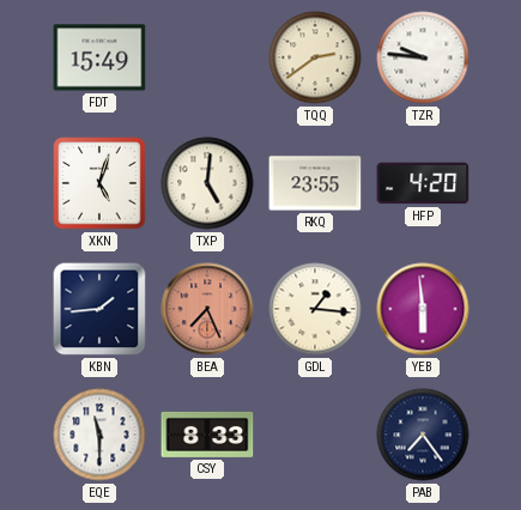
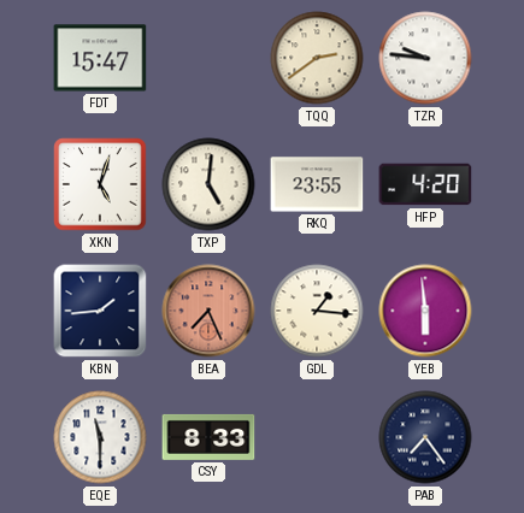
FDT: 15:49 -> 15:47
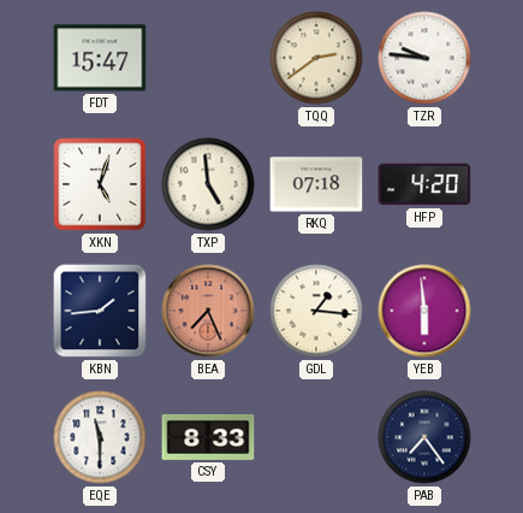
TXP: 5:01 -> 4:59
RKQ: 23:55 -> 07:18
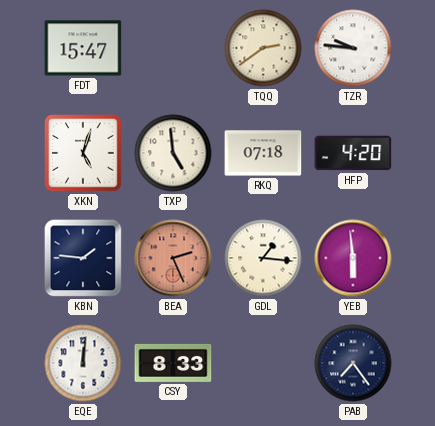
KBN: 1:44 -> 1:46
BEA: 7:26 -> 2:26
EQE: 11:30 -> 12:01
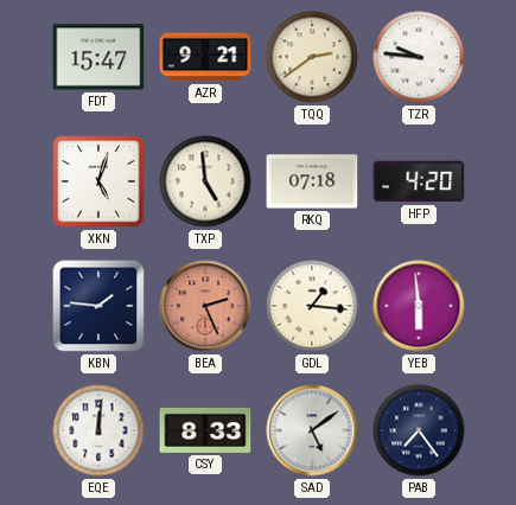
AZR: none -> 9:21
SAD: none -> 5:09
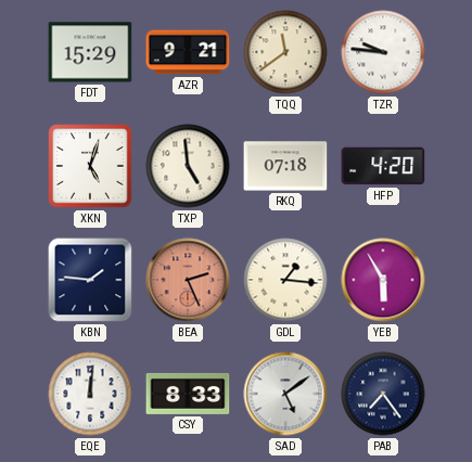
FDT: 15:47 -> 15:29
TQQ: 2:39 -> 11:39
YEB: 5:59 -> 5:55
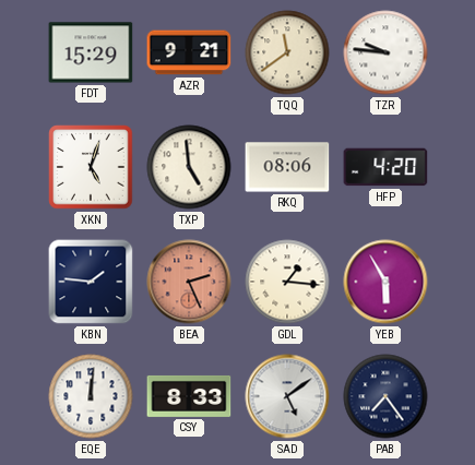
RKQ: 07:18 -> 08:06
